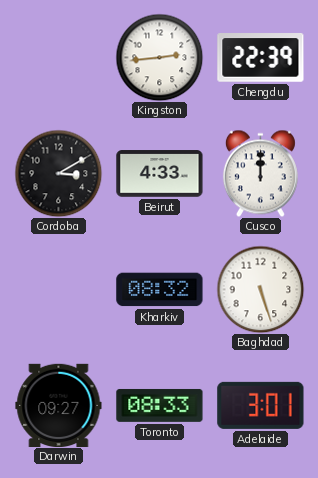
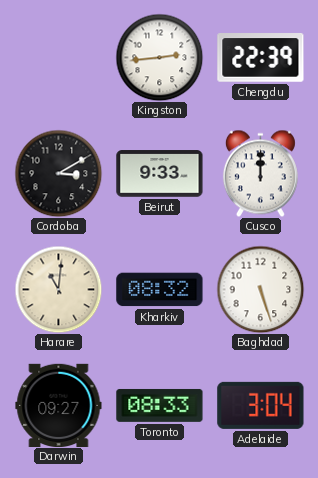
Beirut: 4:33 -> 9:33
Harare: none -> 11:01
Adelaide: 3:01 -> 3:04
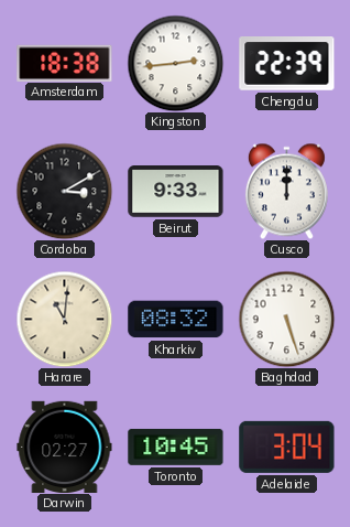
Amsterdam: none -> 18:38
Darwin: 09:27 -> 02:27
Toronto: 08:33 -> 10:45
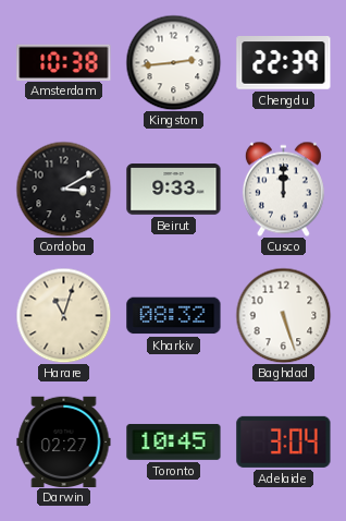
Amsterdam: 18:38 -> 10:38
Harare: 11:01 -> 11:03
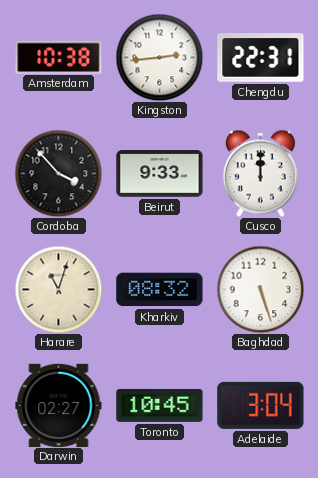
Chengdu: 22:39 -> 22:31
Cordoba: 3:10 -> 3:53
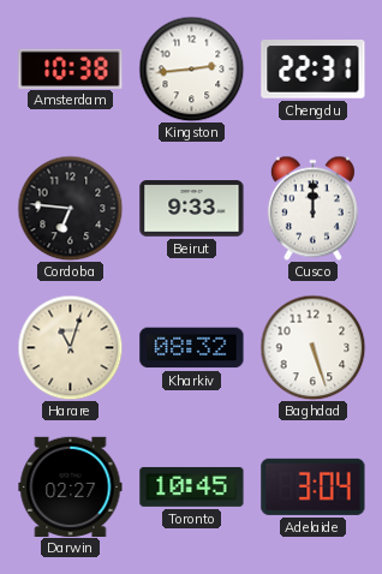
Cordoba: 3:53 -> 6:46
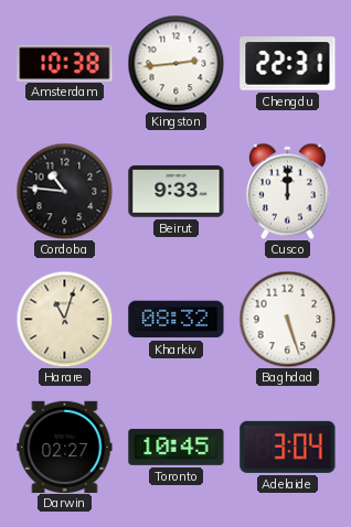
Cordoba: 6:46 -> 10:46
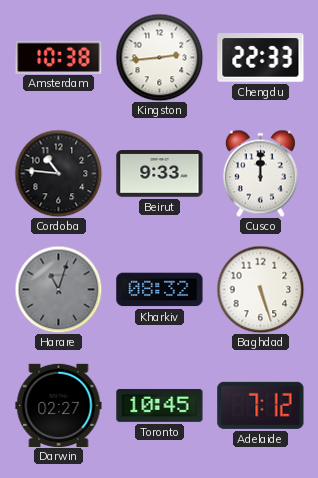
Chengdu: 22:31 -> 22:33
Harare dial: cream -> grey
Adelaide: 3:04 -> 7:12
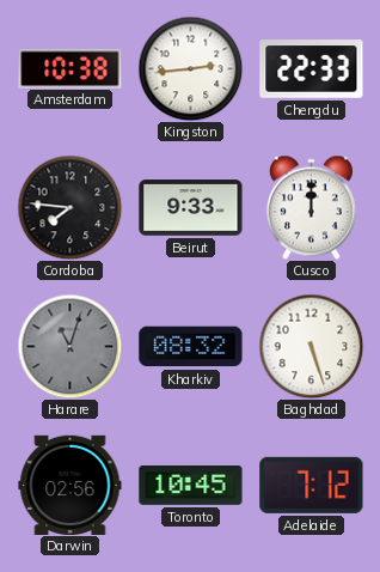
Cordoba: 10:46 -> 7:46
Darwin: 02:27 -> 02:56
